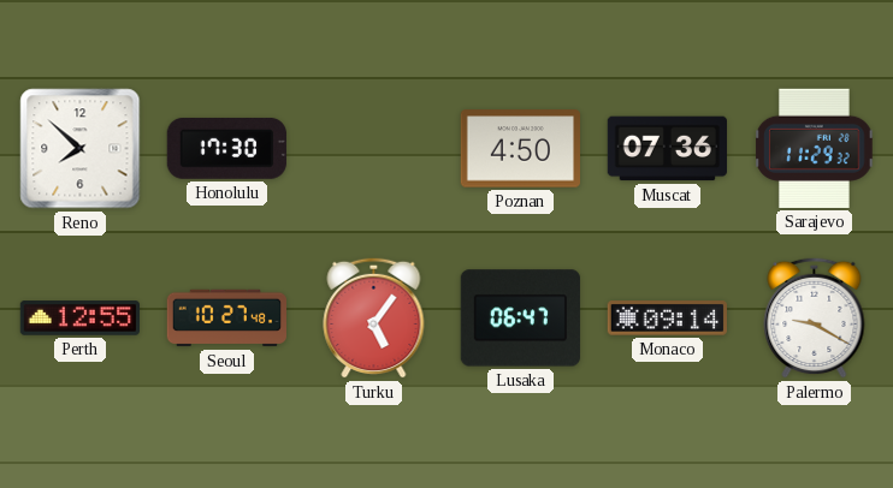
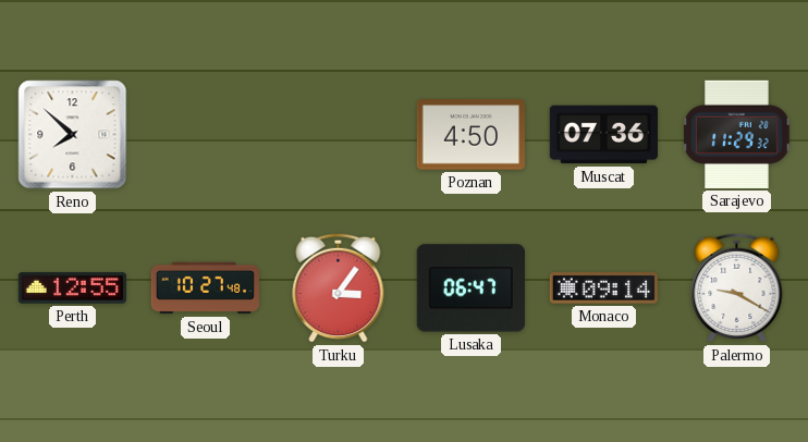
Honolulu: 17:30 -> none
Turku: 5:06 -> 3:06
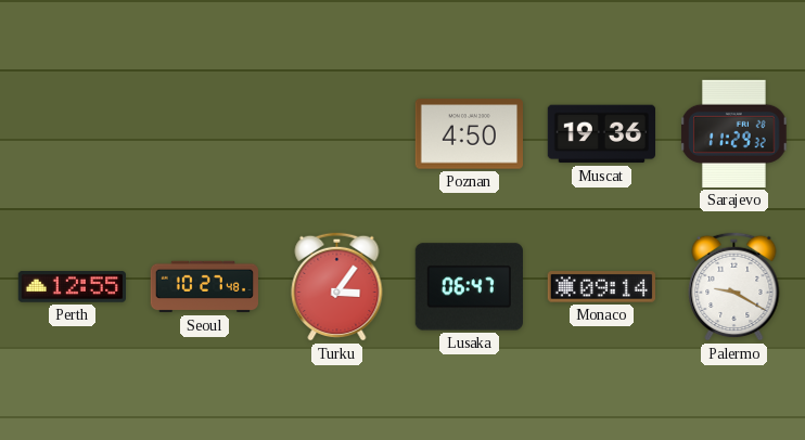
Reno: 7:52 -> none
Muscat: 07:36 -> 19:36
